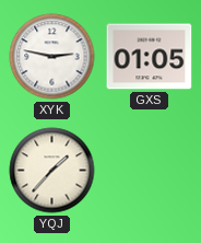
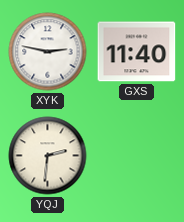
GXS: 01:05 -> 11:40
YQJ: 1:37 -> 2:31
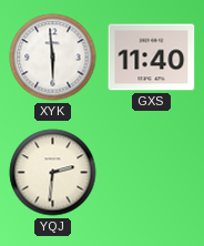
XYK: 2:47 -> 5:59
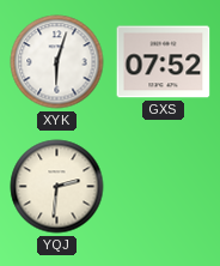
XYK: 5:59 -> 6:03
GXS: 11:40 -> 07:52
